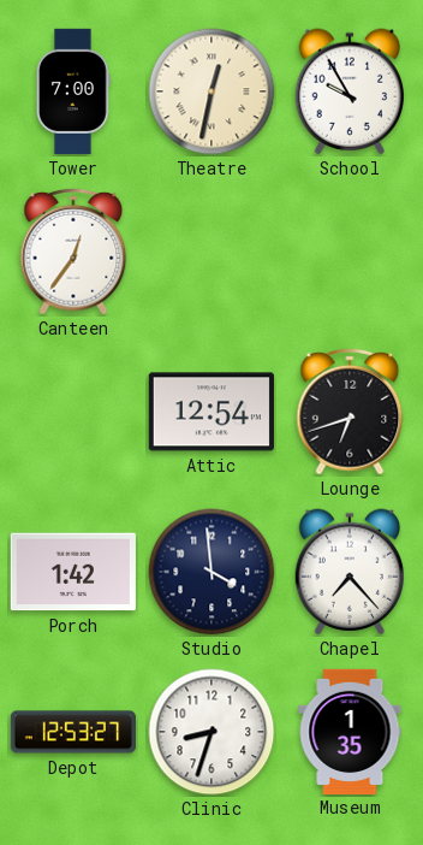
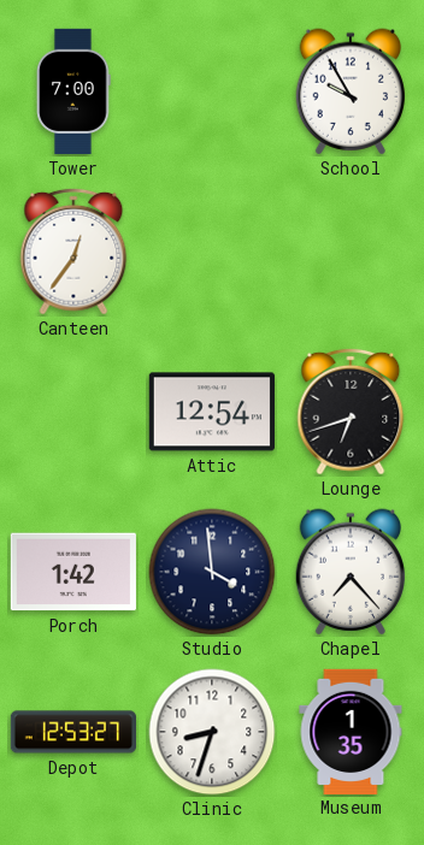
Theatre: 12:32 -> none
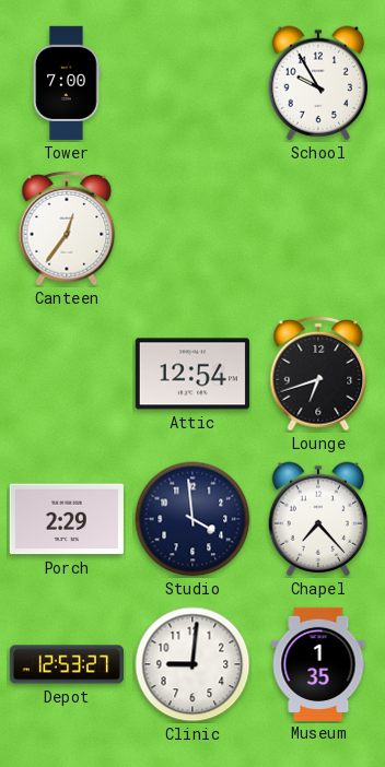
Porch: 1:42 -> 2:29
Clinic: 8:33 -> 9:01
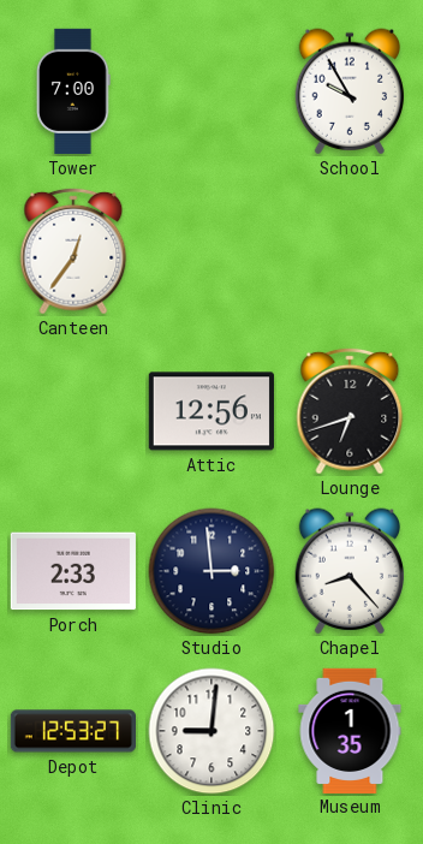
Attic: 12:54 -> 12:56
Porch: 2:29 -> 2:33
Studio: 3:59 -> 2:59
Chapel: 7:23 -> 8:23
